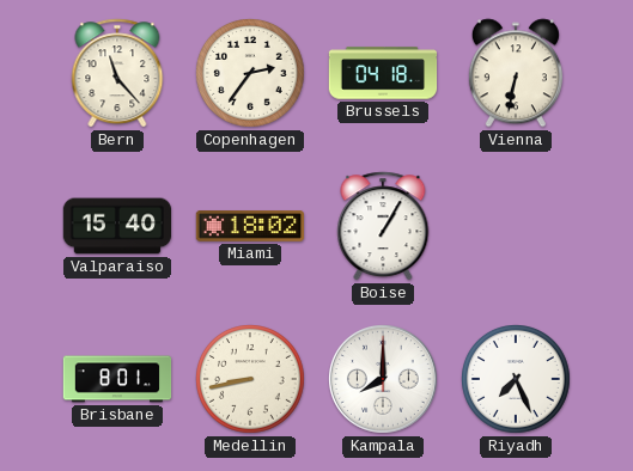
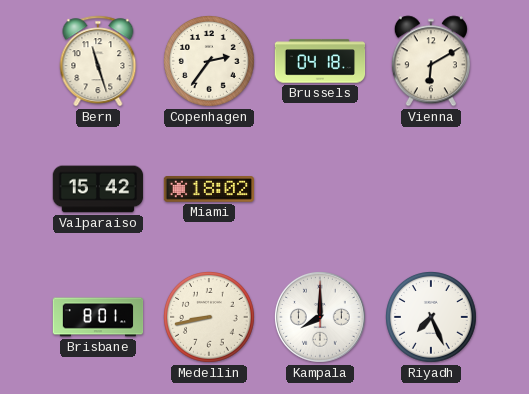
Bern: 11:23 -> 11:27
Vienna: 6:32 -> 6:10
Valparaiso: 15:40 -> 15:42
Boise: 1:05 -> none
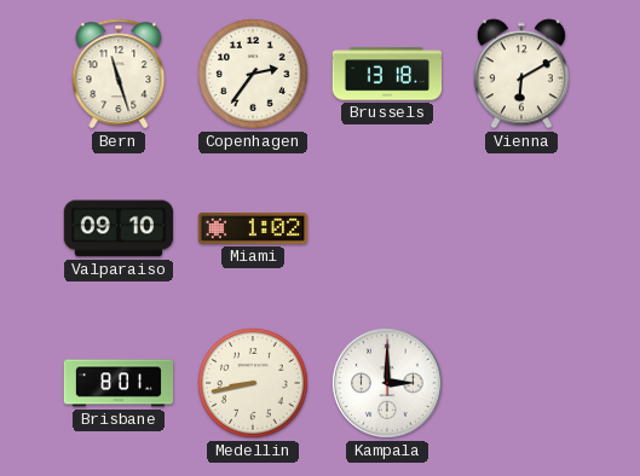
Brussels: 04:18 -> 13:18
Valparaiso: 15:42 -> 09:10
Miami: 18:02 -> 1:02
Kampala: 8:00 -> 3:00
Riyadh: 7:26 -> none
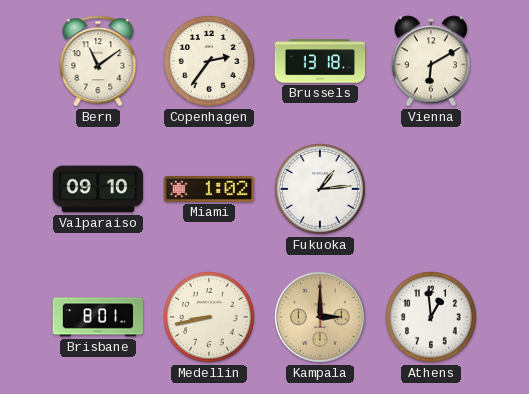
Bern: 11:27 -> 11:09
Fukuoka: none -> 1:14
Kampala dial: white -> champagne
Athens: none -> 12:59
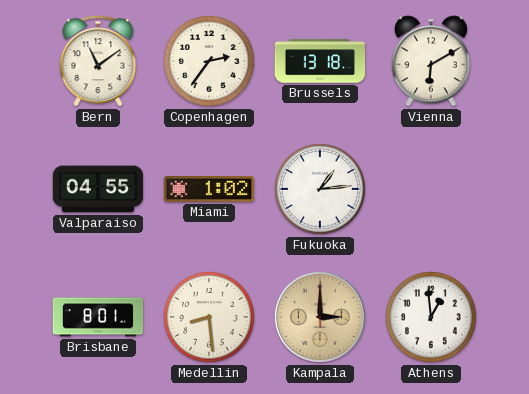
Valparaiso: 09:10 -> 04:55
Medellin: 8:43 -> 8:29
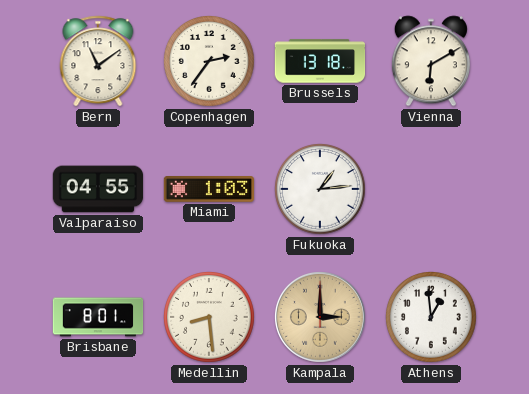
Miami: 1:02 -> 1:03
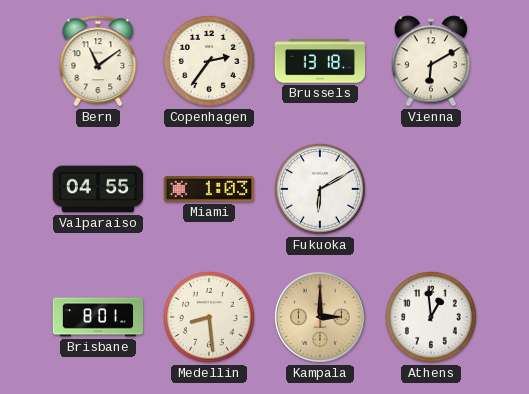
Fukuoka: 1:14 -> 6:10
